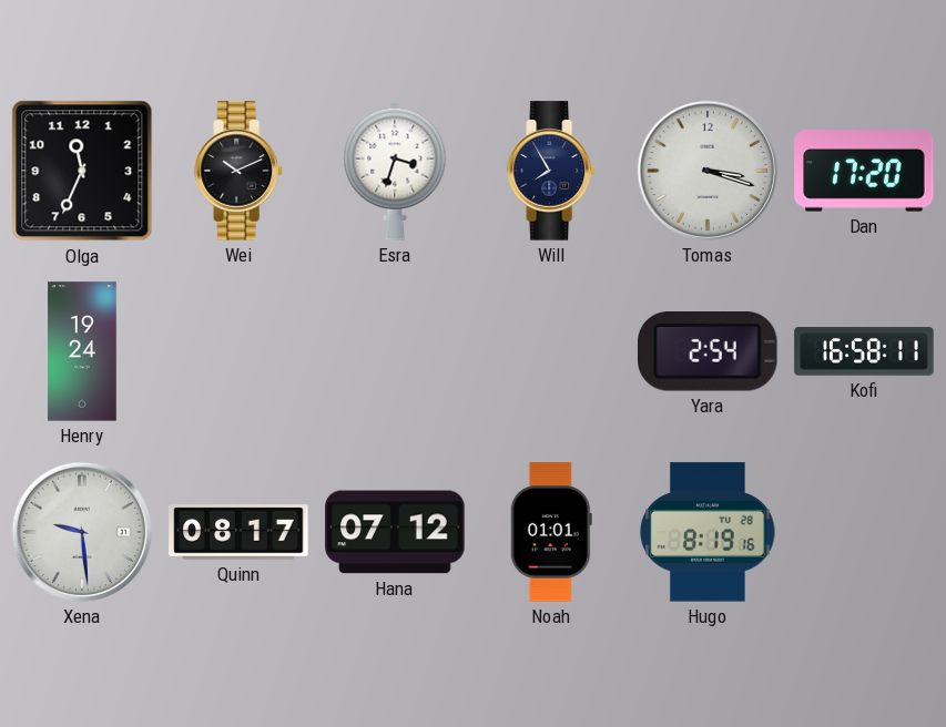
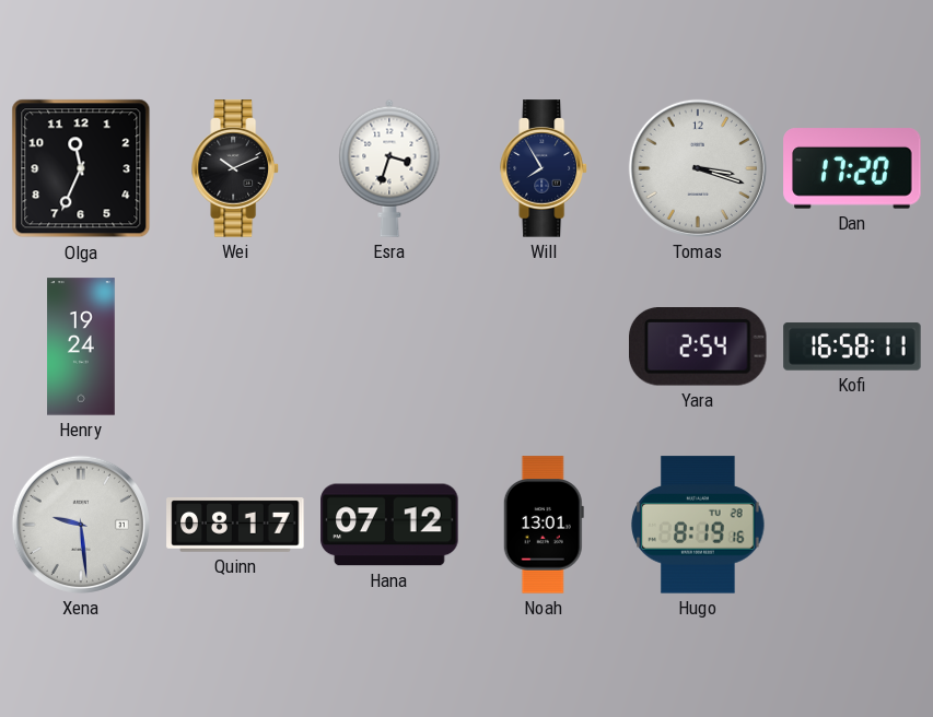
Noah: 01:01 -> 13:01
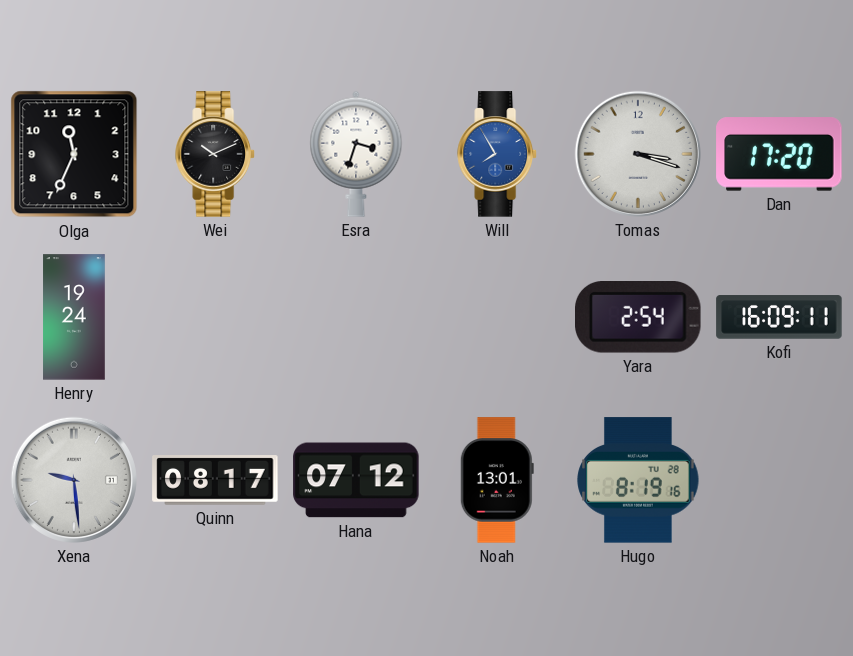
Will dial: navy -> blue
Kofi: 16:58 -> 16:09
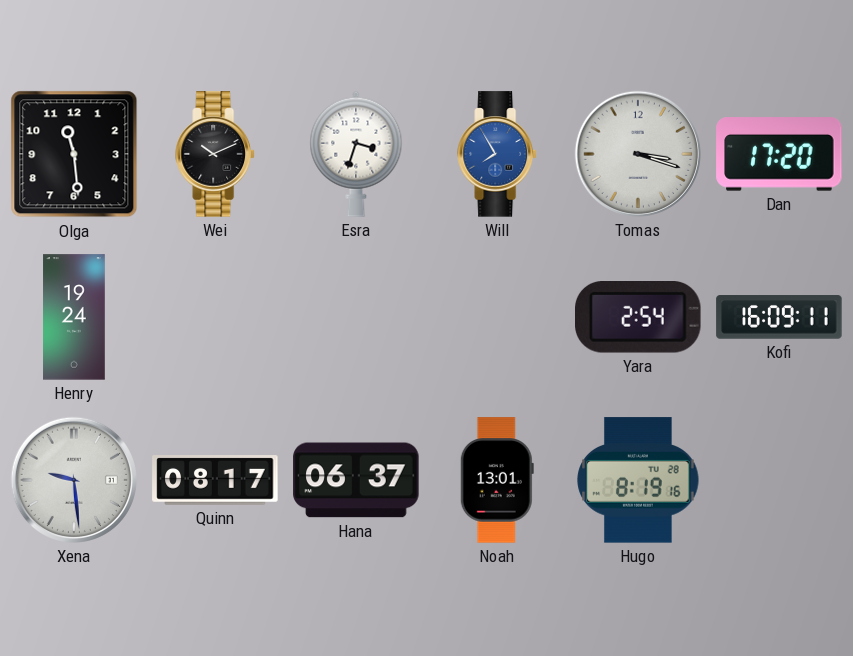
Olga: 11:34 -> 11:29
Hana: 07:12 -> 06:37
